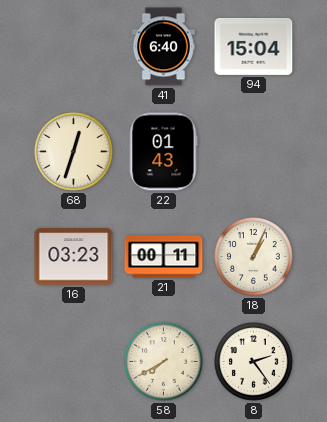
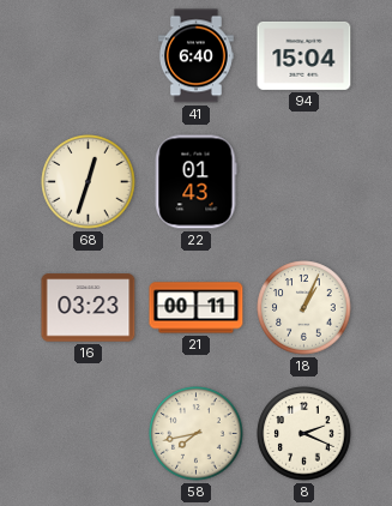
58: 7:40 -> 7:43
8: 2:24 -> 2:19
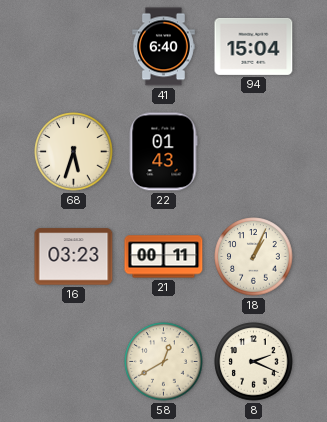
68: 12:33 -> 5:33
58: 7:43 -> 12:40
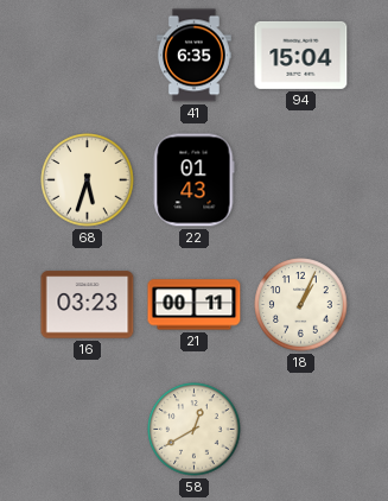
41: 6:40 -> 6:35
8: 2:19 -> none
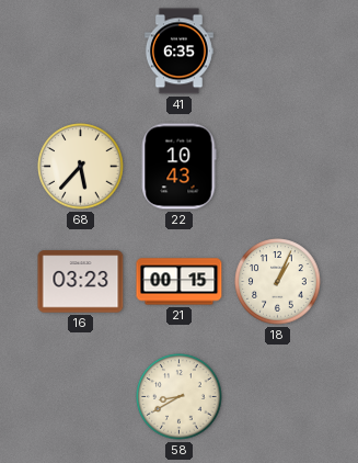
94: 15:04 -> none
68: 5:33 -> 5:37
22: 01:43 -> 10:43
21: 00:11 -> 00:15
58: 12:40 -> 8:40
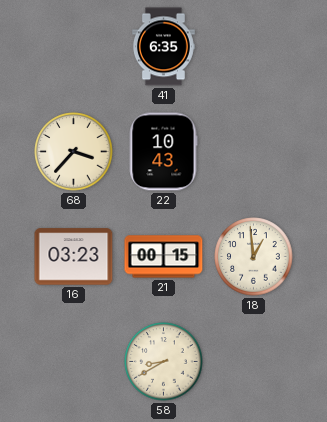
68: 5:37 -> 3:37
18: 1:04 -> 12:59
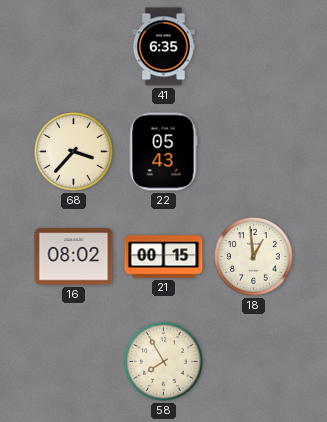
22: 10:43 -> 05:43
16: 03:23 -> 08:02
58: 8:40 -> 7:55
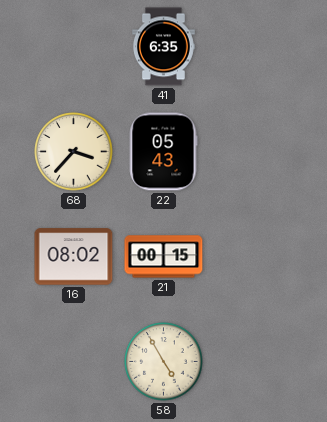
18: 12:59 -> none
58: 7:55 -> 4:55
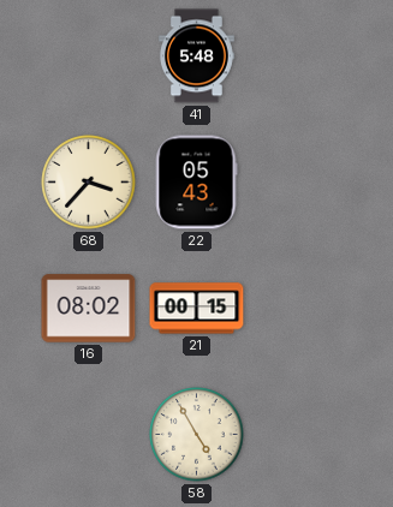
41: 6:35 -> 5:48
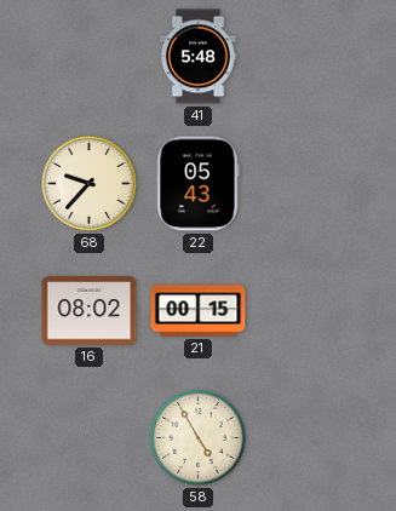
68: 3:37 -> 9:37
